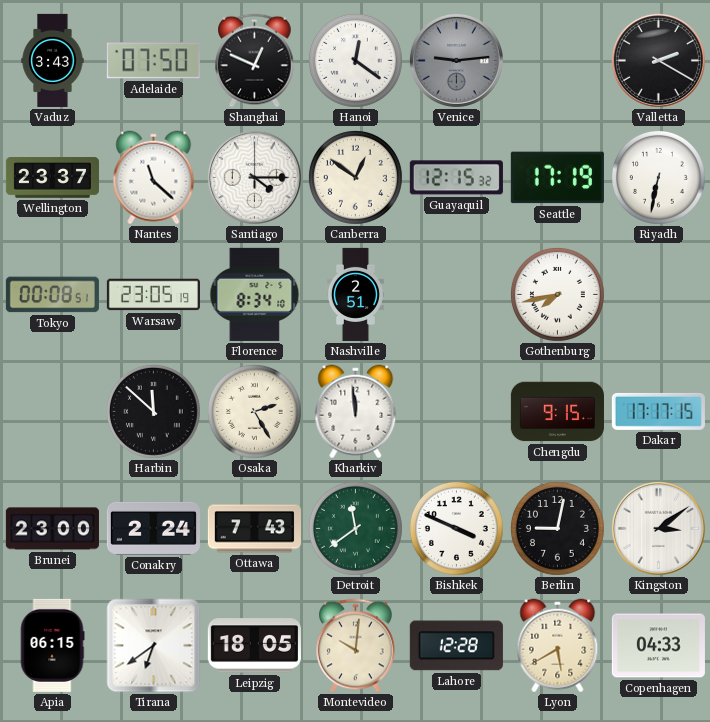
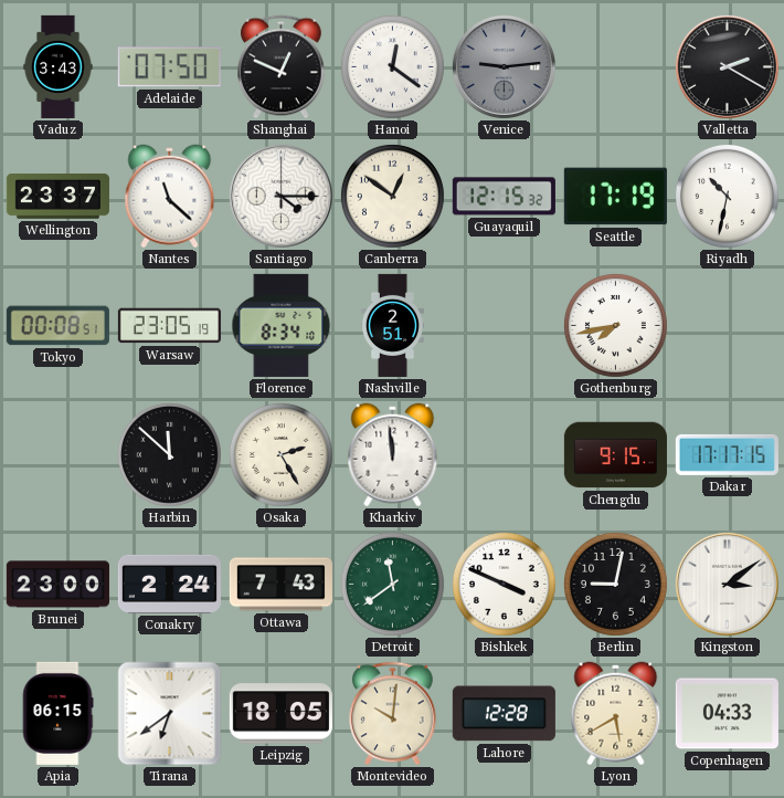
Riyadh: 6:32 -> 10:32
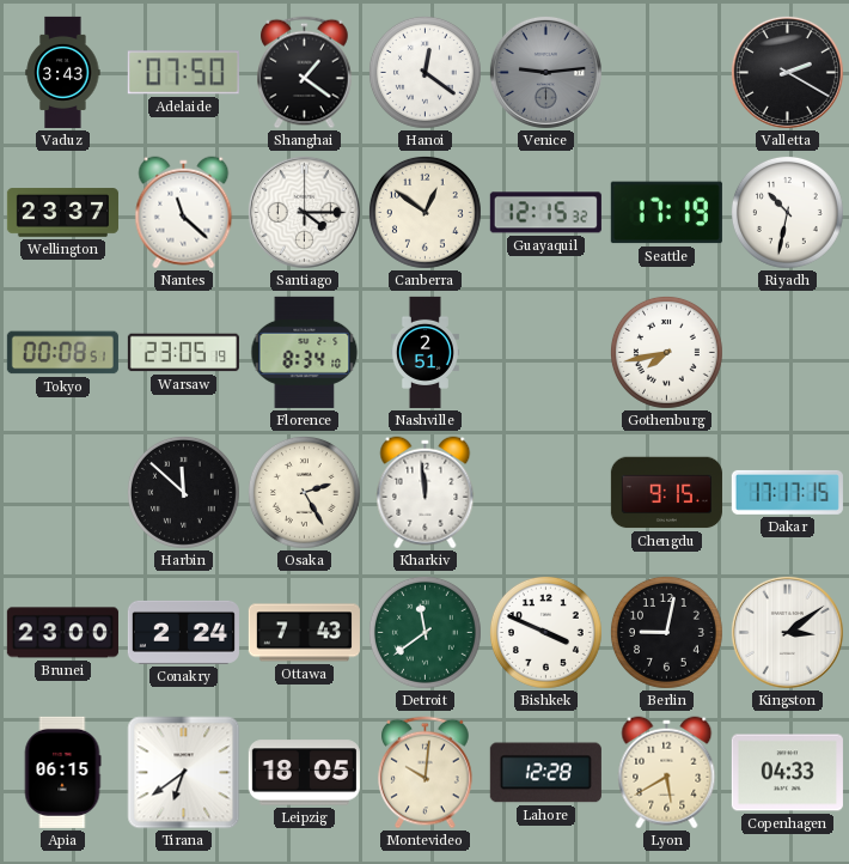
Shanghai: 12:49 -> 1:21
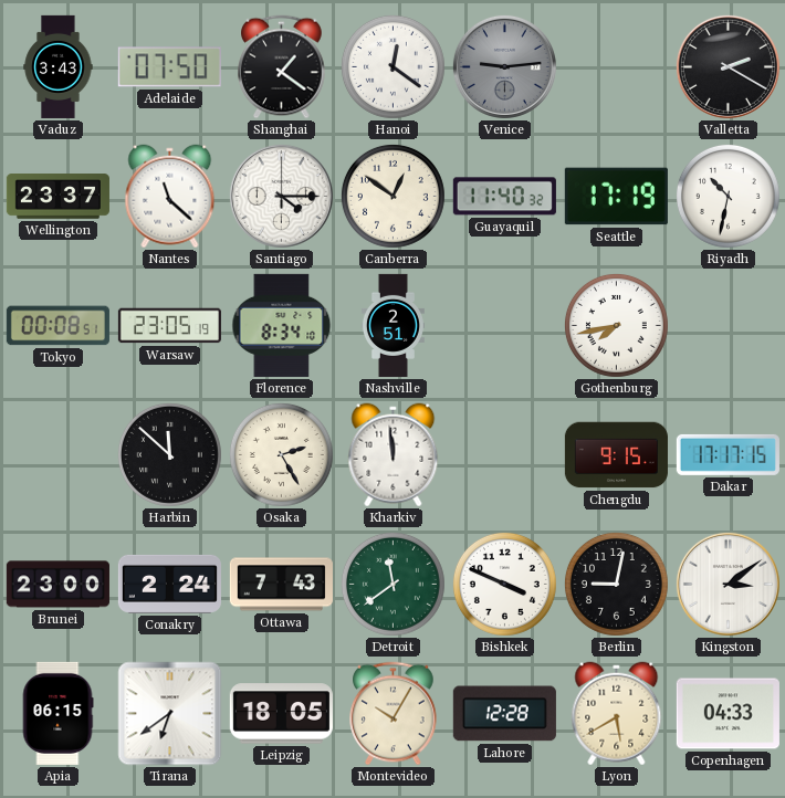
Guayaquil: 12:15 -> 11:40
Montevideo: 10:01 -> 10:05
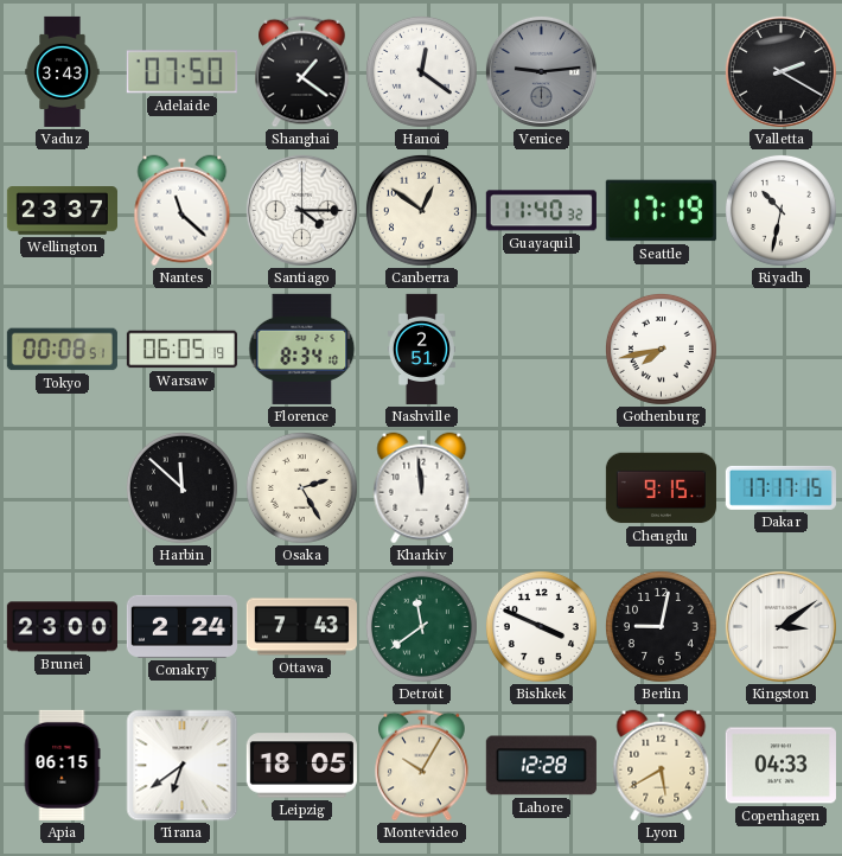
Warsaw: 23:05 -> 06:05
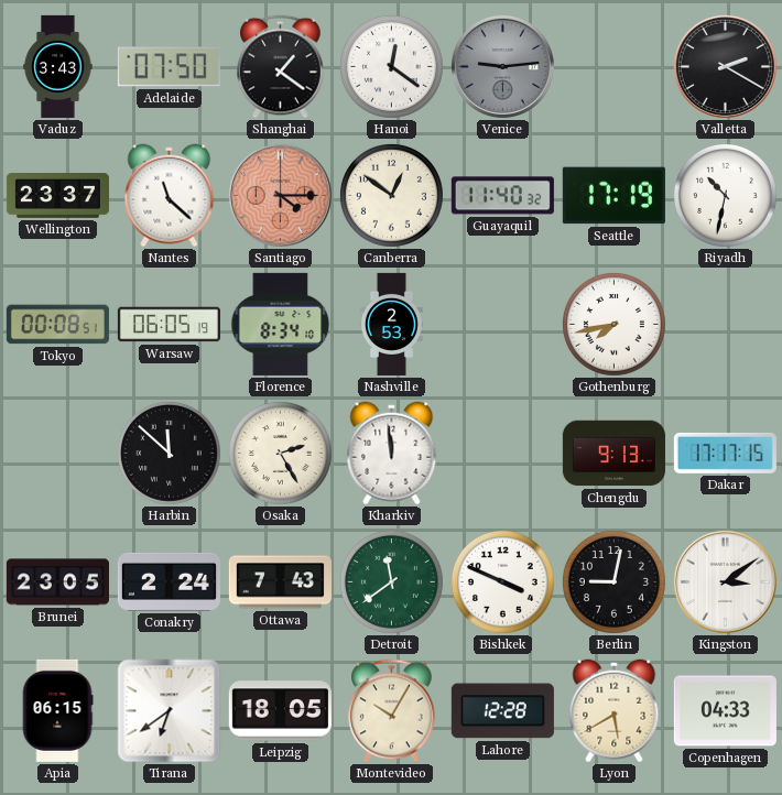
Santiago dial: white -> salmon
Nashville: 2:51 -> 2:53
Chengdu: 9:15 -> 9:13
Brunei: 23:00 -> 23:05
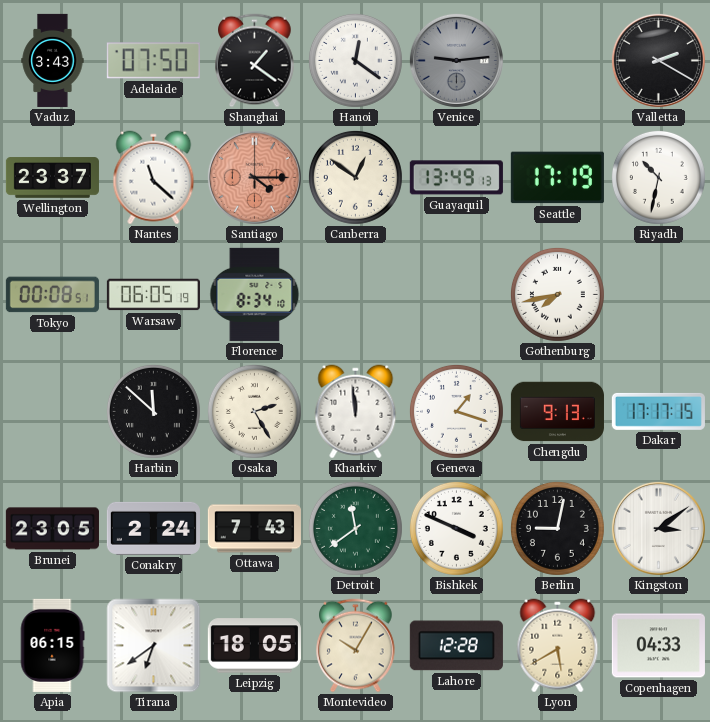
Guayaquil: 11:40 -> 13:49
Nashville: 2:53 -> none
Geneva: none -> 1:18
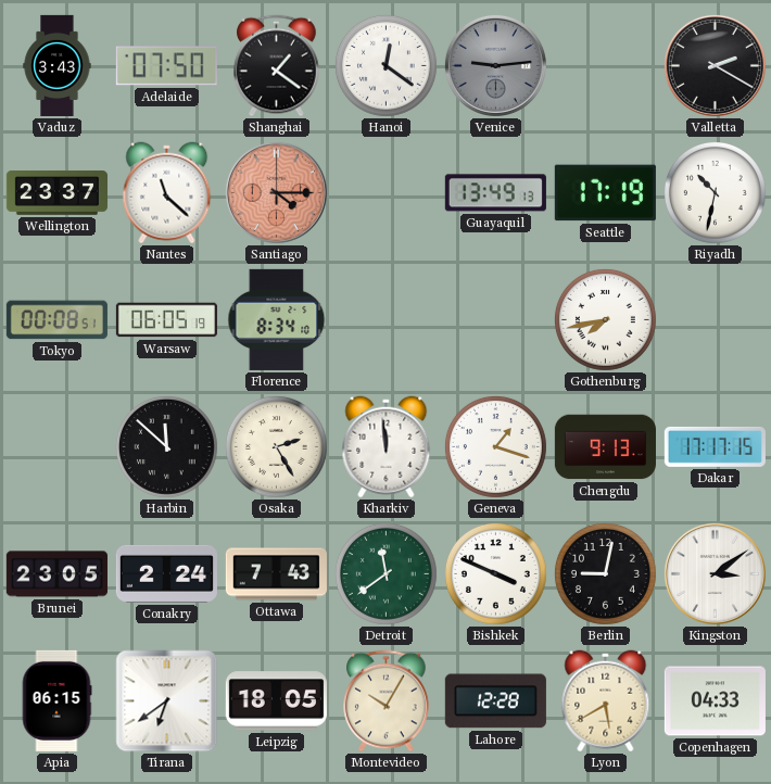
Canberra: 12:51 -> none
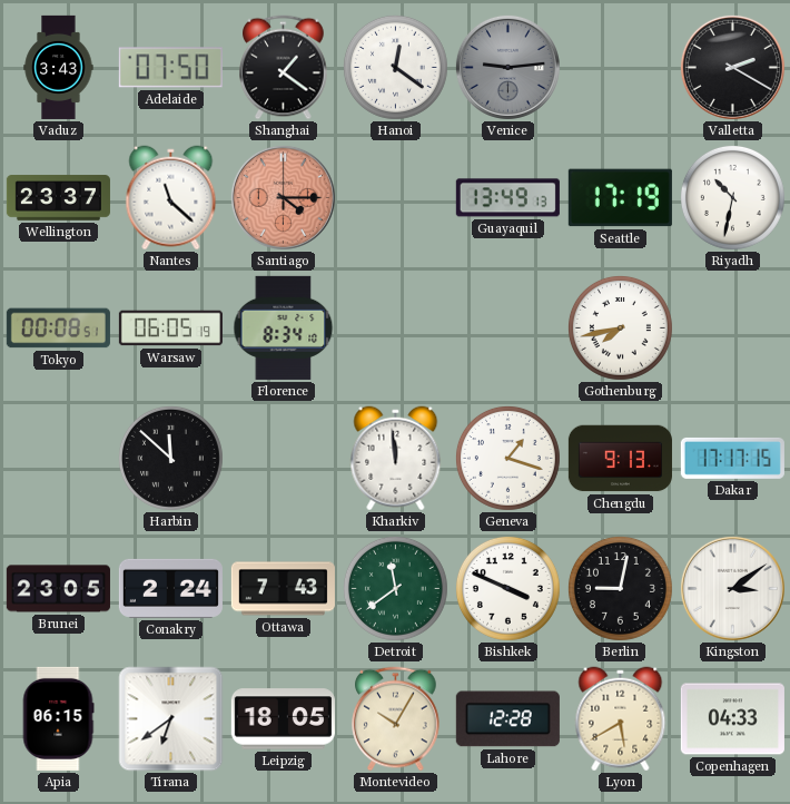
Osaka: 2:25 -> none
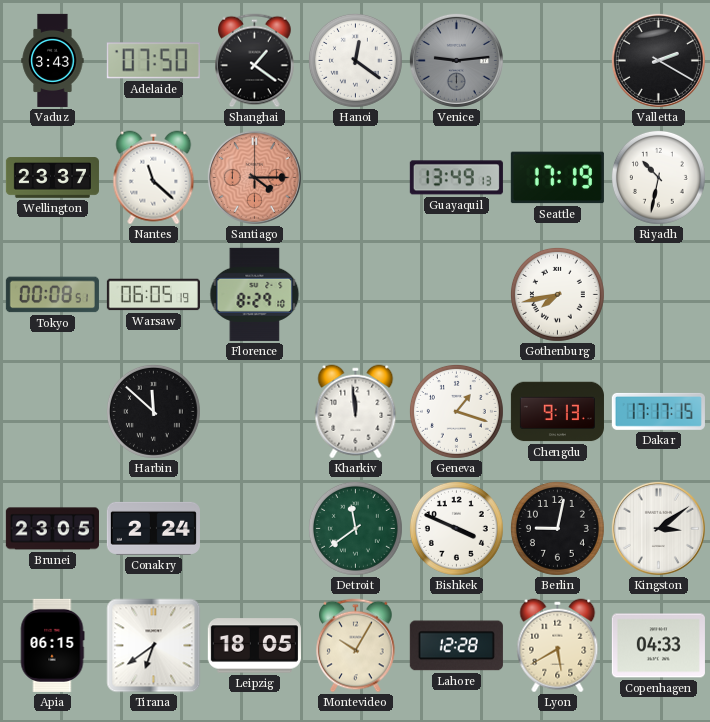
Florence: 8:34 -> 8:29
Ottawa: 7:43 -> none
